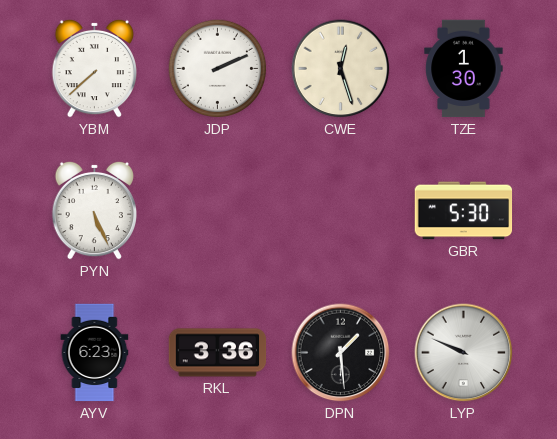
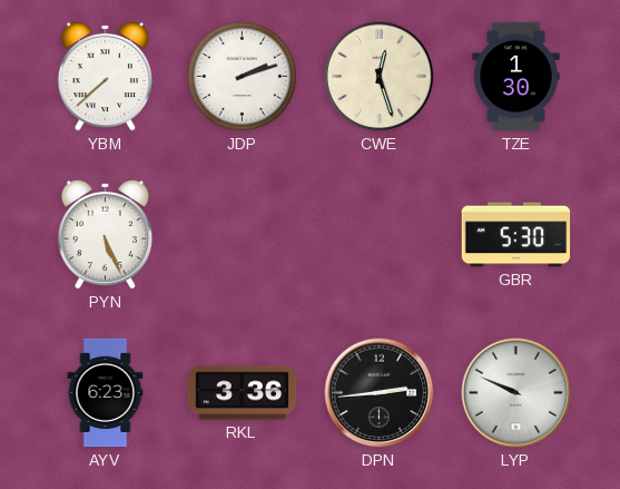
JDP: 2:11 -> 2:12
DPN: 1:29 -> 2:44
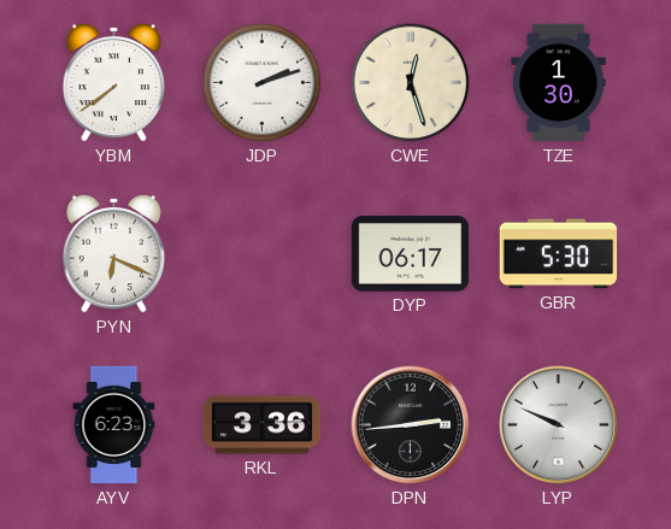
YBM: 7:38 -> 7:39
PYN: 5:26 -> 6:19
DYP: none -> 06:17
